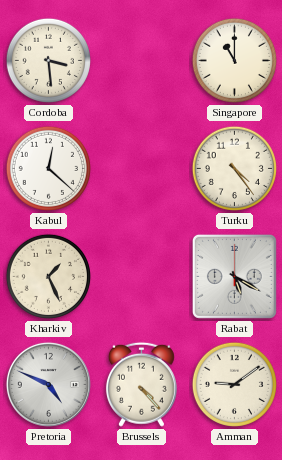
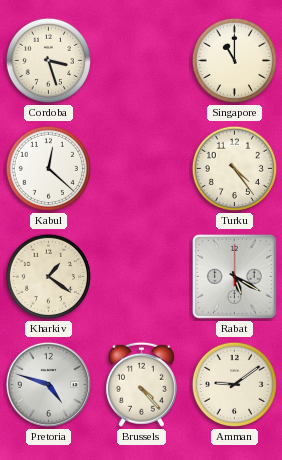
Cordoba: 3:29 -> 3:27
Kharkiv: 1:26 -> 1:21
Pretoria: 4:49 -> 4:48
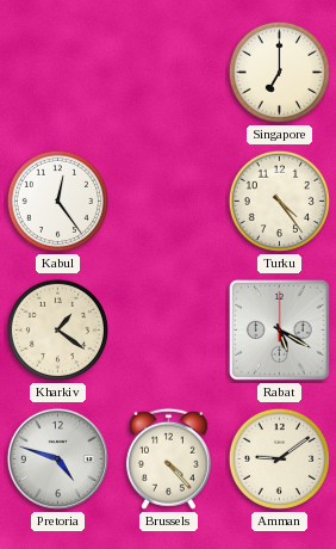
Cordoba: 3:27 -> none
Singapore: 11:00 -> 7:00
Kabul: 12:22 -> 12:24
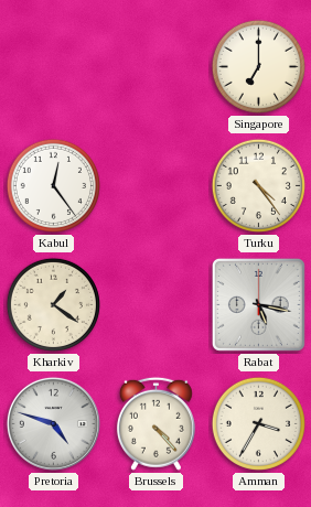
Rabat: 5:20 -> 5:17
Amman: 9:09 -> 3:35
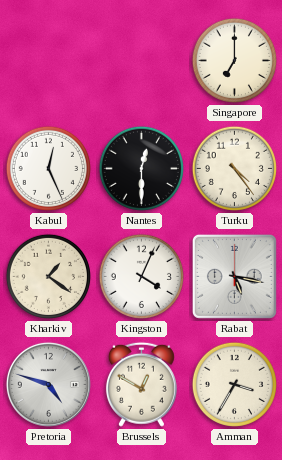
Kabul: 12:24 -> 12:26
Nantes: none -> 12:30
Kingston: none -> 4:04
Brussels: 4:23 -> 12:50
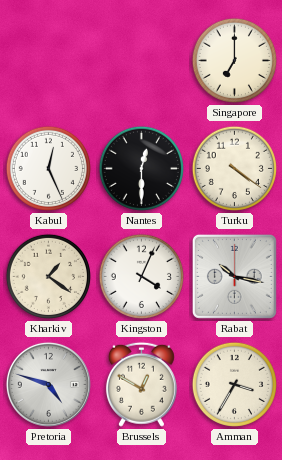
Turku: 4:24 -> 4:21
Rabat: 5:17 -> 10:17
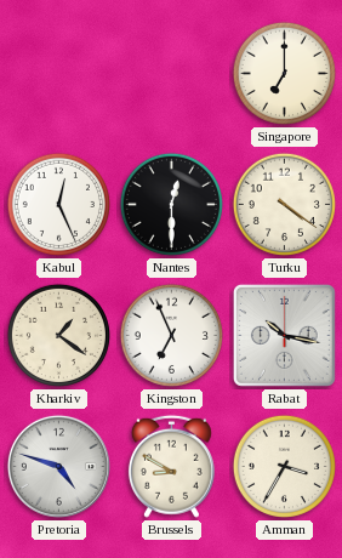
Kingston: 4:04 -> 6:56
Brussels: 12:50 -> 8:50
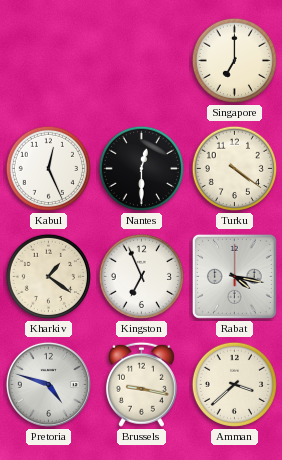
Rabat: 10:17 -> 4:17
Brussels: 8:50 -> 9:17
Amman: 3:35 -> 3:38
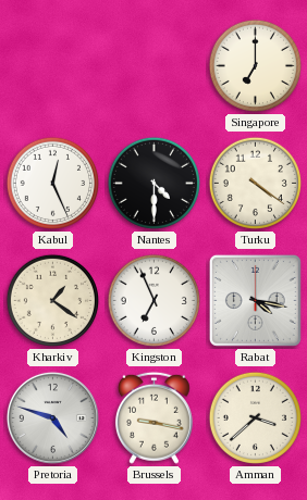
Nantes: 12:30 -> 4:30
